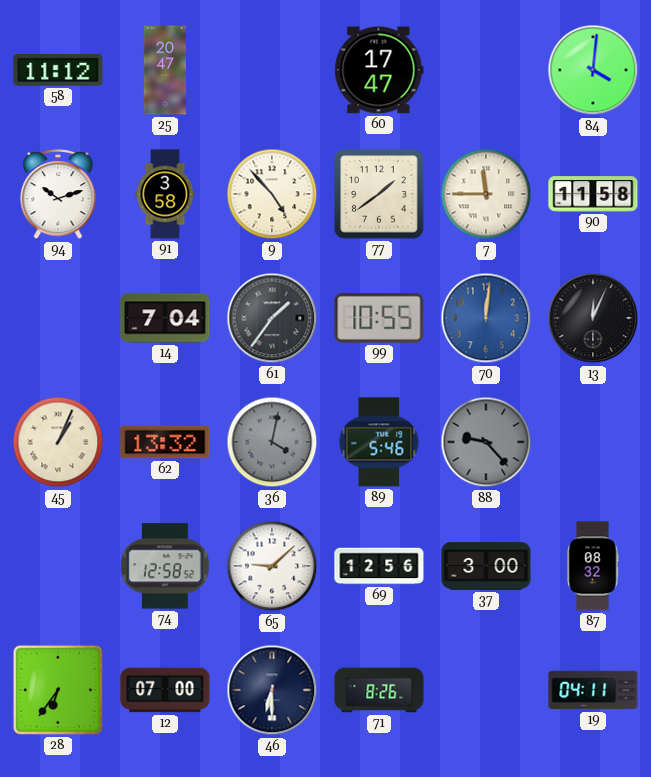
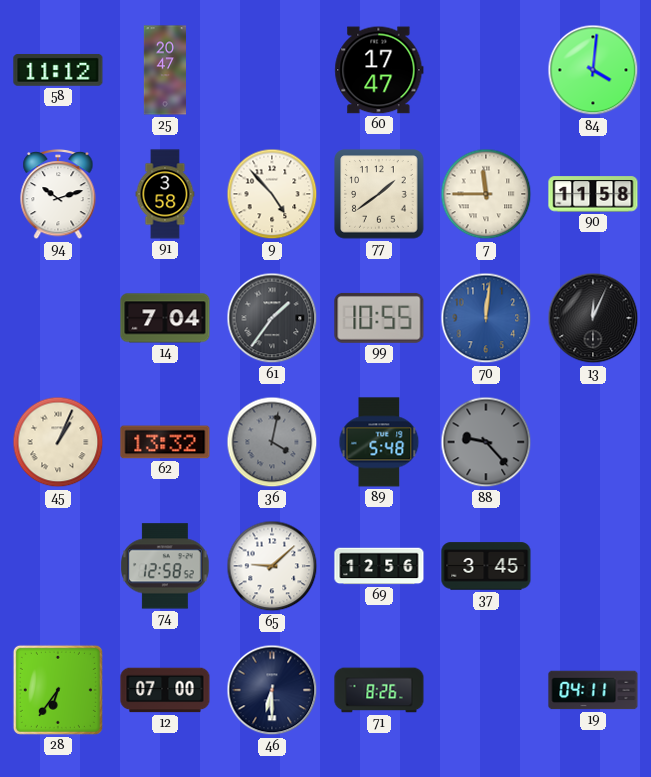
89: 5:46 -> 5:48
37: 3:00 -> 3:45
87: 08:32 -> none
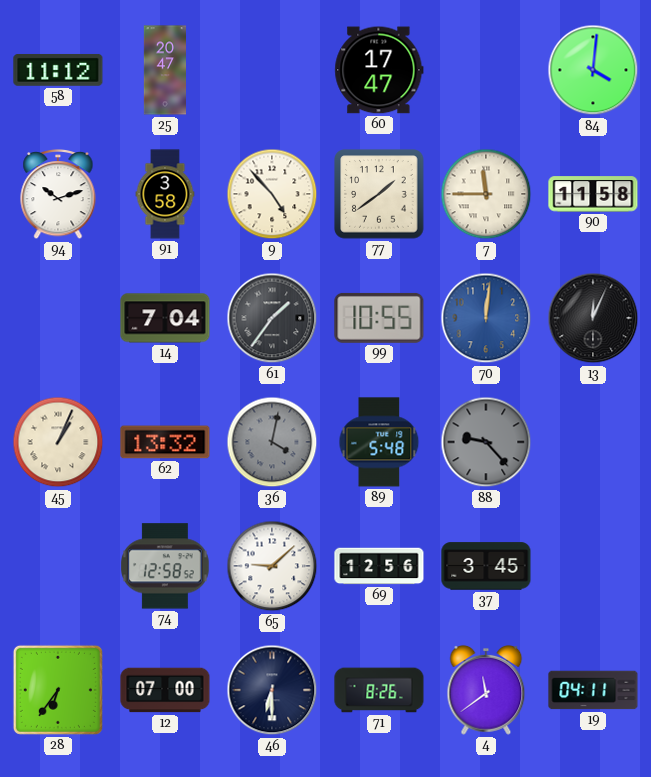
4: none -> 11:39
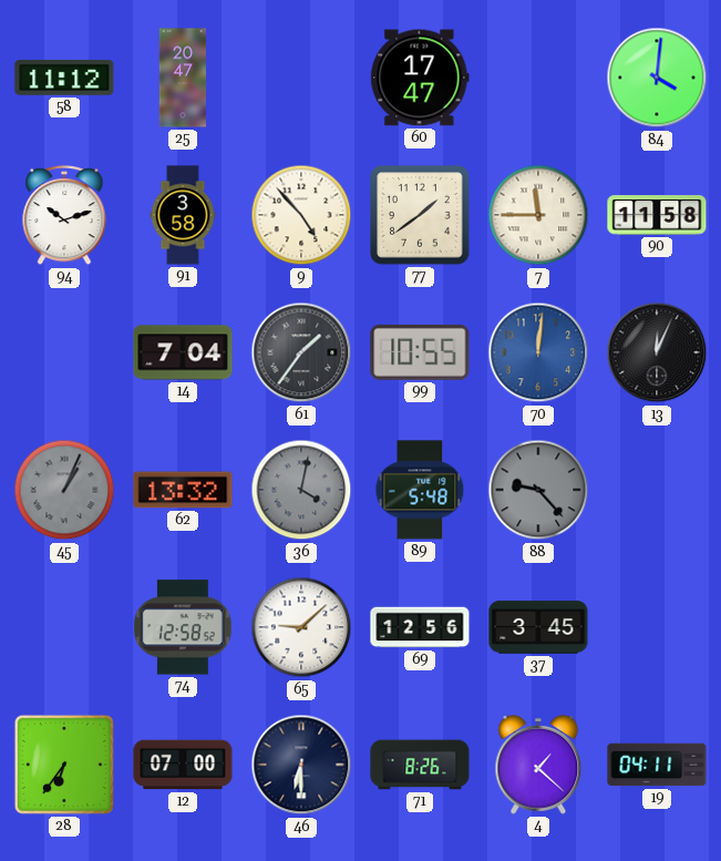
45 dial: cream -> grey
4: 11:39 -> 1:22
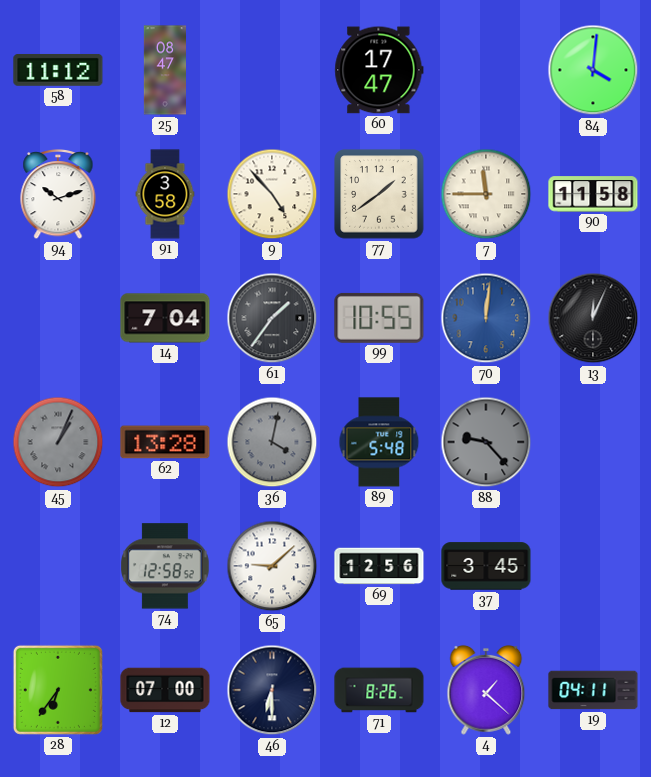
25: 20:47 -> 08:47
62: 13:32 -> 13:28
